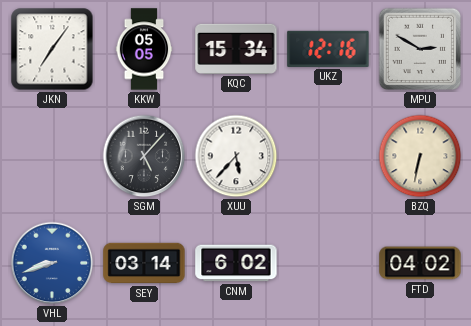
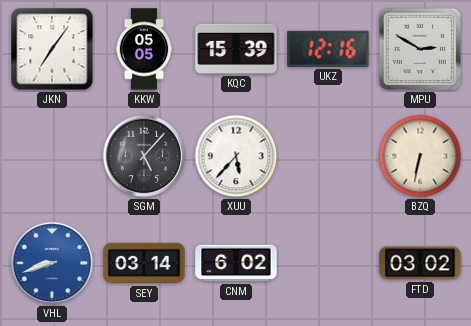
KQC: 15:34 -> 15:39
FTD: 04:02 -> 03:02
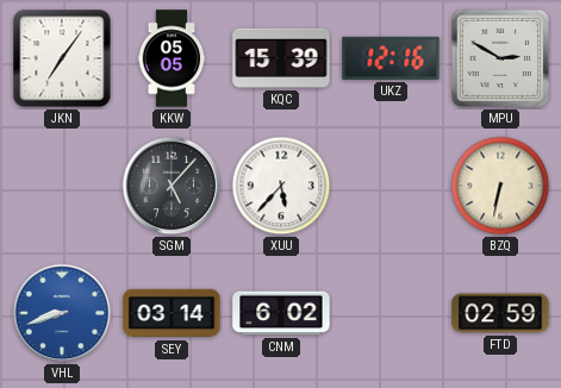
FTD: 03:02 -> 02:59
